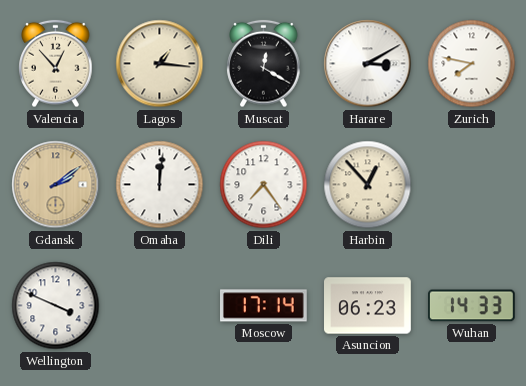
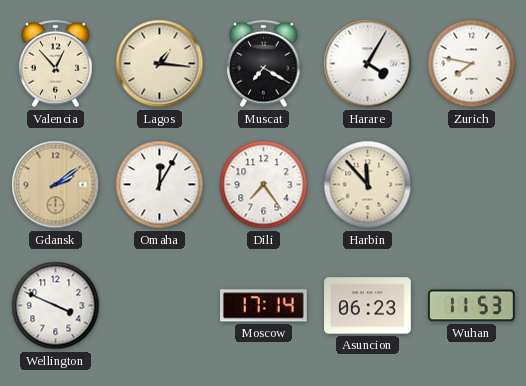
Muscat: 12:20 -> 7:20
Harare: 3:10 -> 4:05
Omaha: 12:01 -> 12:05
Harbin: 12:53 -> 11:53
Wuhan: 14:33 -> 11:53
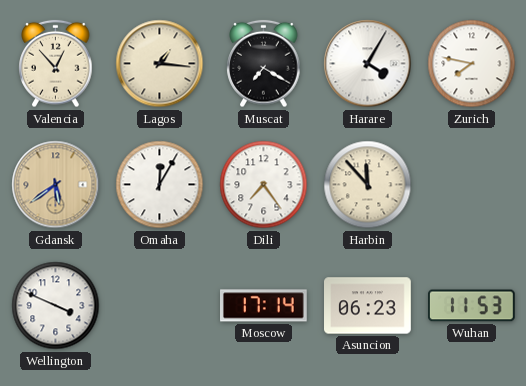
Gdansk: 2:09 -> 5:39
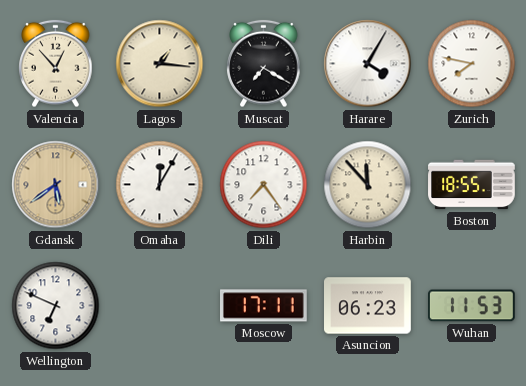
Boston: none -> 18:55
Wellington: 3:49 -> 6:49
Moscow: 17:14 -> 17:11
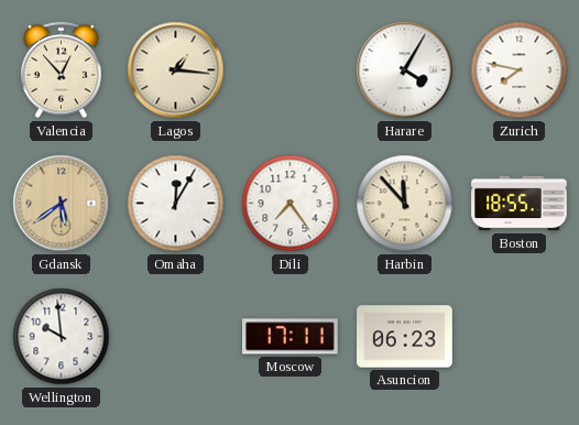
Muscat: 7:20 -> none
Wellington: 6:49 -> 9:59
Wuhan: 11:53 -> none
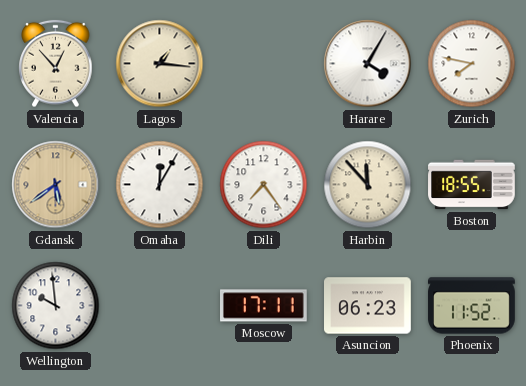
Phoenix: none -> 11:52
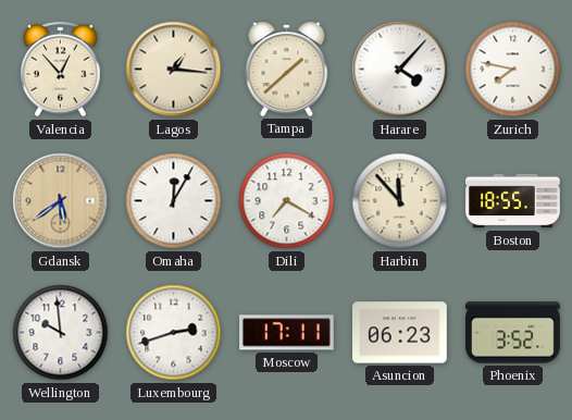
Tampa: none -> 1:38
Harare: 4:05 -> 4:07
Dili: 7:24 -> 7:20
Luxembourg: none -> 2:42
Phoenix: 11:52 -> 3:52
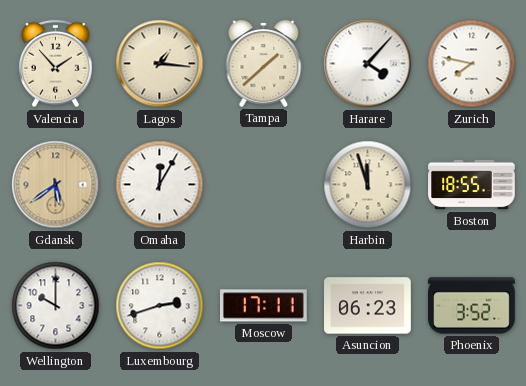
Valencia: 12:53 -> 1:53
Dili: 7:20 -> none
Harbin: 11:53 -> 11:57
Wellington: 9:59 -> 10:00
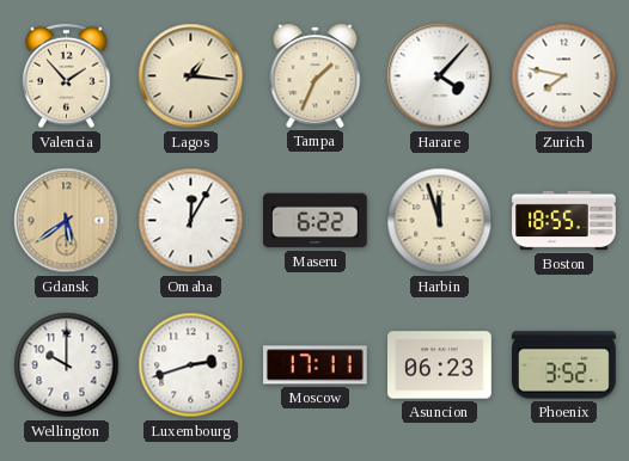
Tampa: 1:38 -> 1:34
Maseru: none -> 6:22
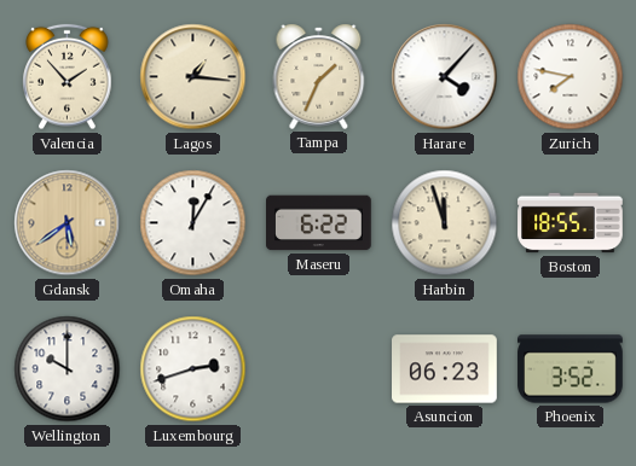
Moscow: 17:11 -> none
